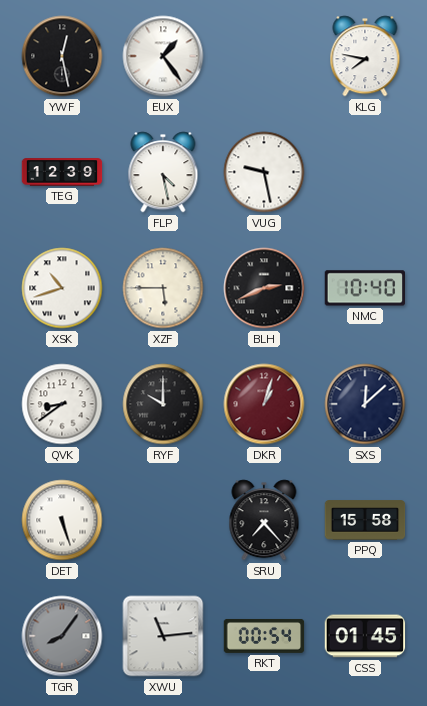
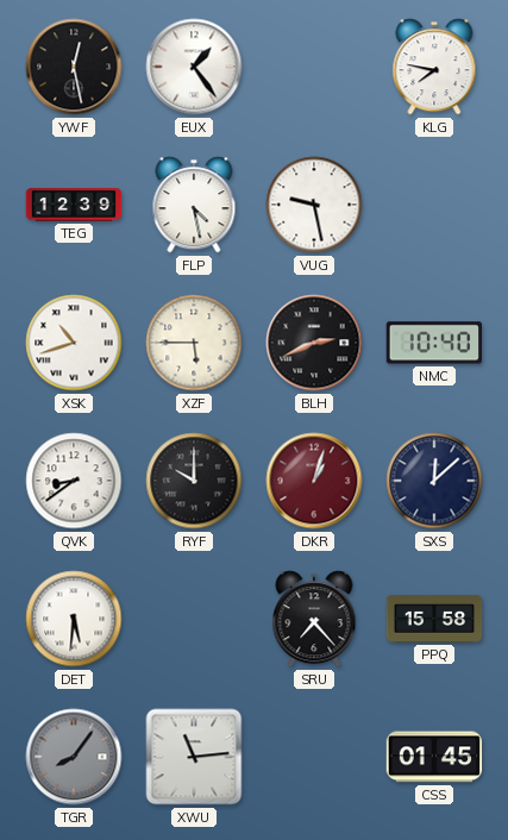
DET: 5:27 -> 5:31
RKT: 00:54 -> none
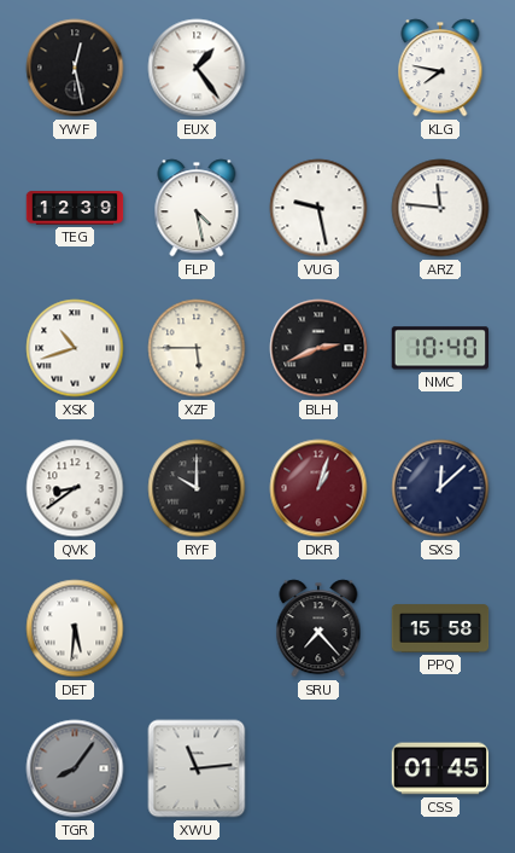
ARZ: none -> 11:46
